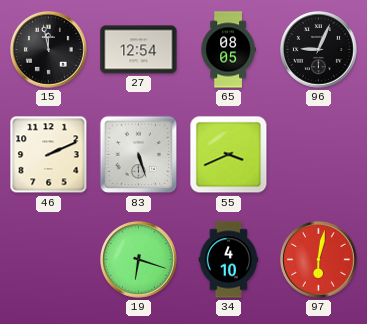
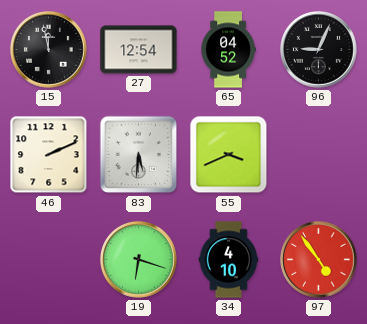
65: 08:05 -> 04:52
83: 5:27 -> 5:31
97: 6:02 -> 4:54
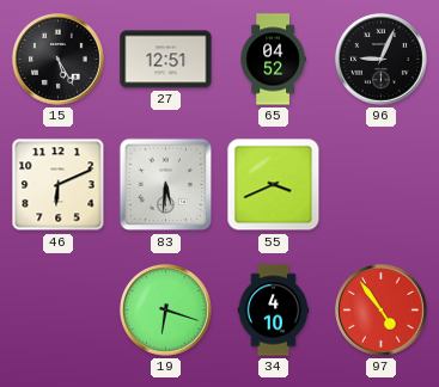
15: 11:58 -> 5:25
27: 12:54 -> 12:51
46: 2:11 -> 6:11
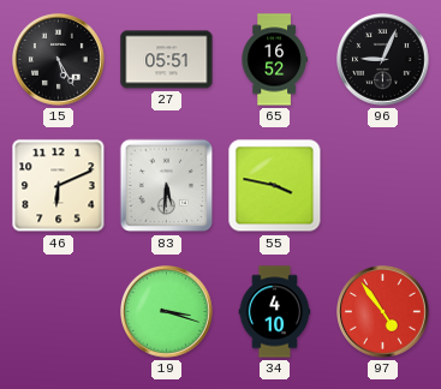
27: 12:51 -> 05:51
65: 04:52 -> 16:52
55: 3:41 -> 3:47
19: 6:18 -> 3:18
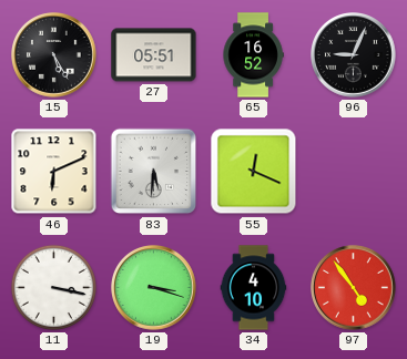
55: 3:47 -> 12:19
11: none -> 3:17
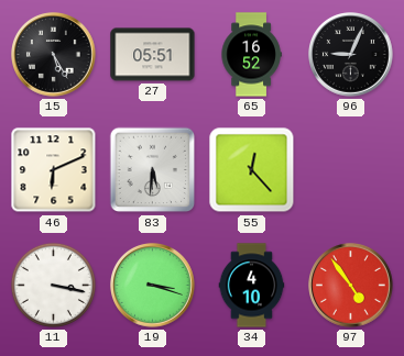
55: 12:19 -> 12:23
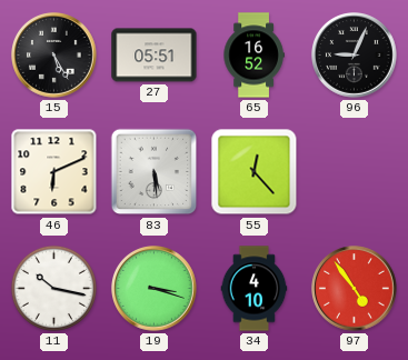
83: 5:31 -> 5:29
11: 3:17 -> 10:17
